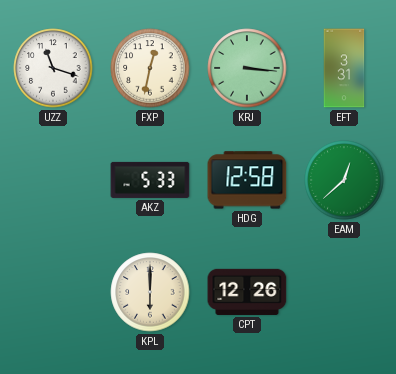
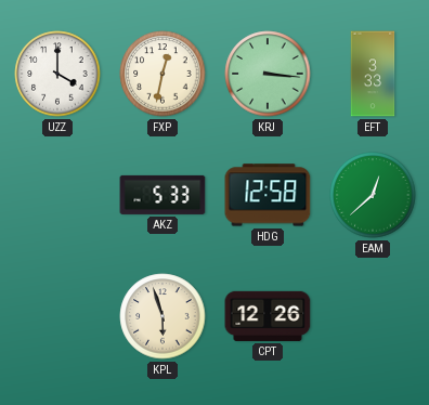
UZZ: 11:18 -> 4:00
EFT: 3:31 -> 3:33
KPL: 6:00 -> 5:57
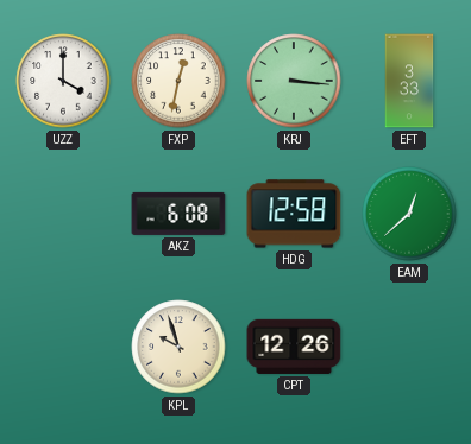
AKZ: 5:33 -> 6:08
KPL: 5:57 -> 9:57
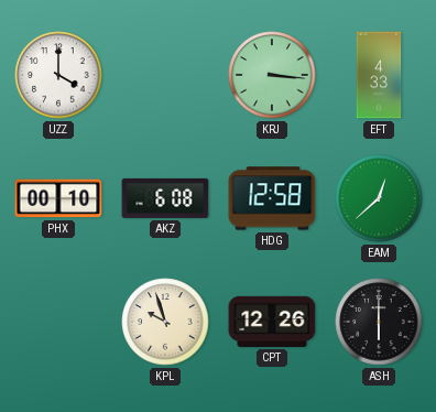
FXP: 12:32 -> none
EFT: 3:33 -> 4:33
PHX: none -> 00:10
ASH: none -> 6:00
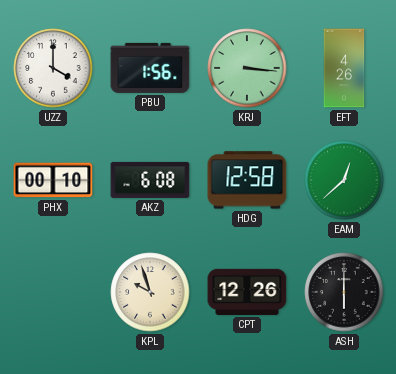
PBU: none -> 1:56
EFT: 4:33 -> 4:26
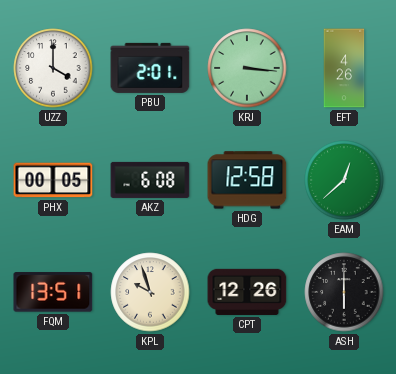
PBU: 1:56 -> 2:01
PHX: 00:10 -> 00:05
FQM: none -> 13:51
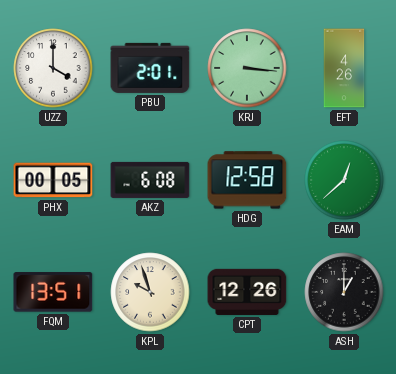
ASH: 6:00 -> 1:00
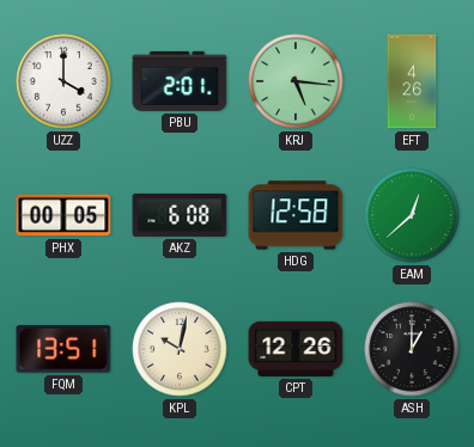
KRJ: 3:16 -> 5:16
KPL: 9:57 -> 10:02
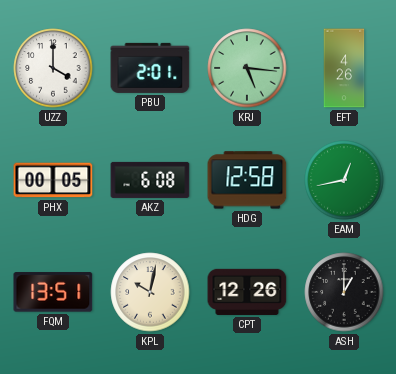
EAM: 12:38 -> 12:43
